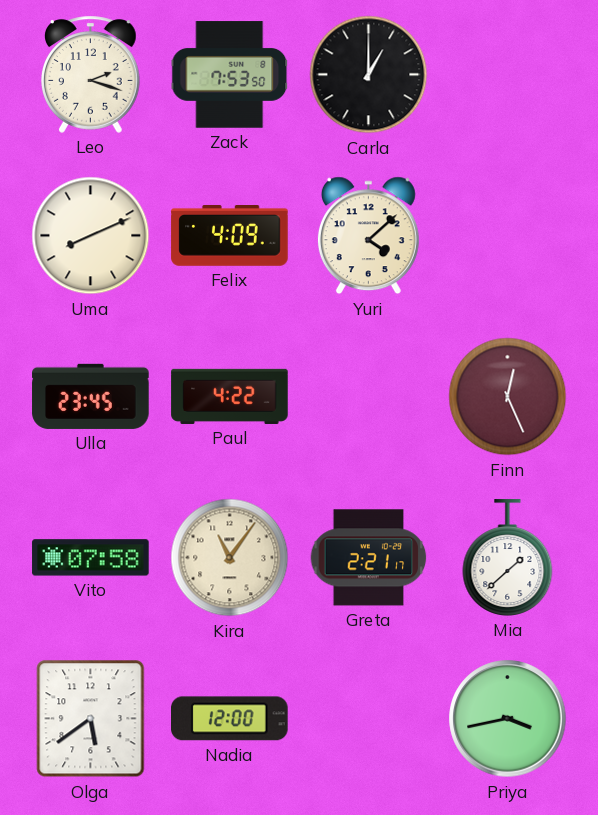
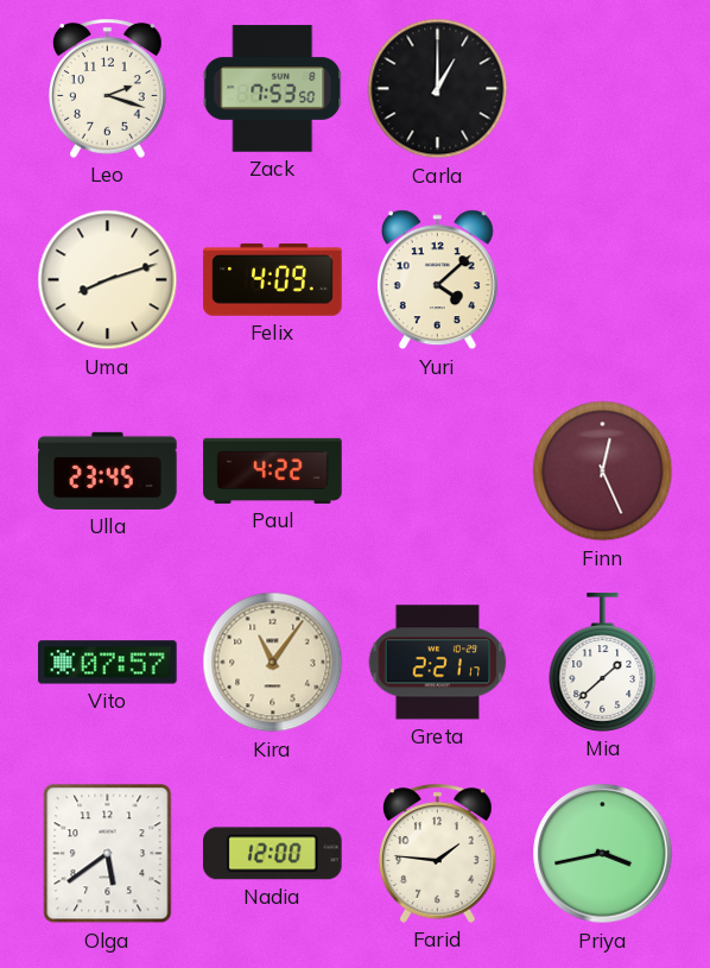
Uma: 8:11 -> 8:12
Vito: 07:58 -> 07:57
Farid: none -> 1:46
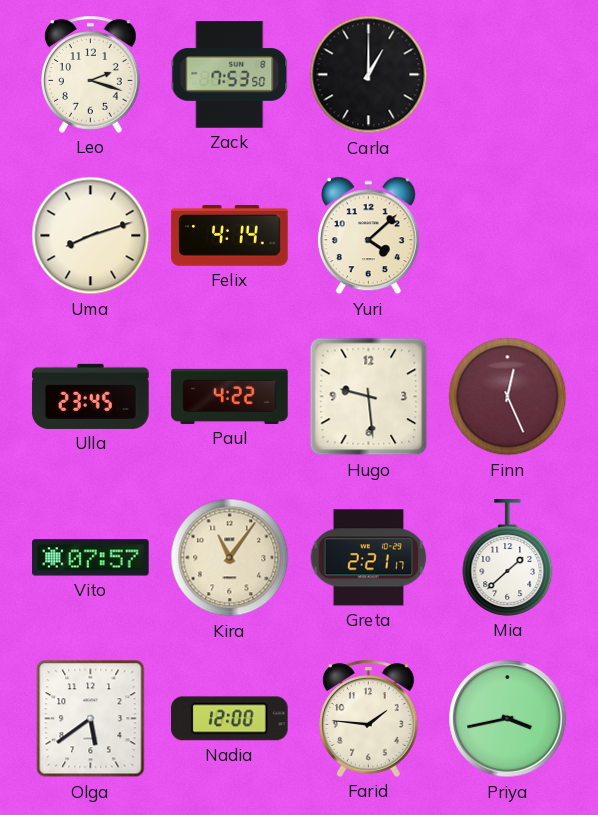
Felix: 4:09 -> 4:14
Hugo: none -> 9:29
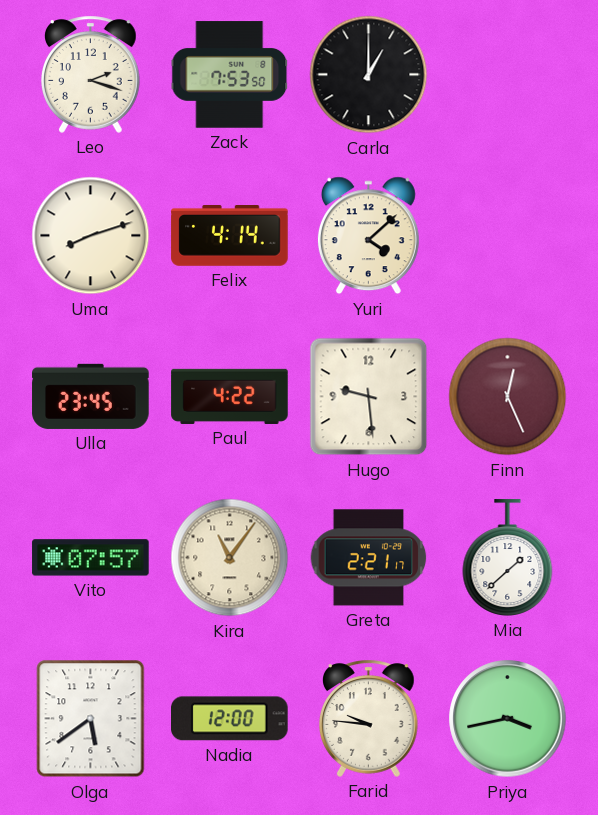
Farid: 1:46 -> 9:46
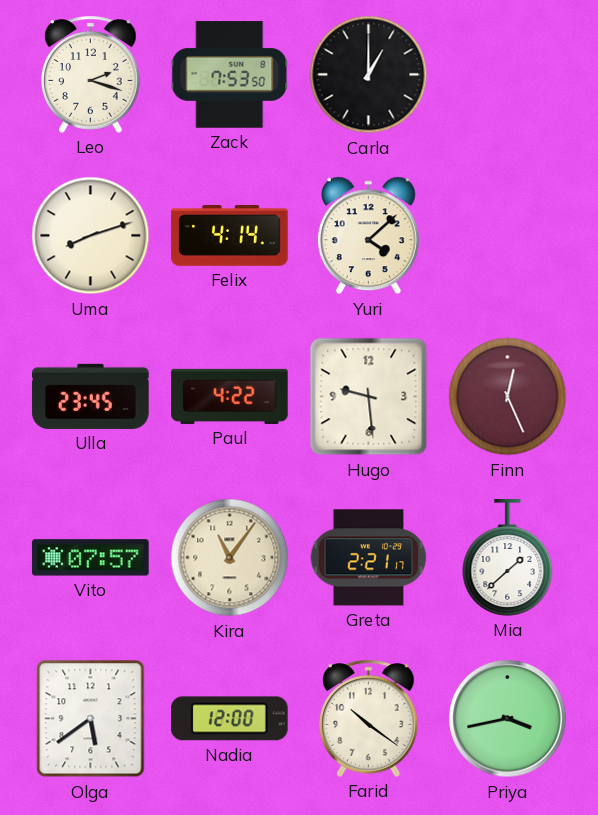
Farid: 9:46 -> 10:21
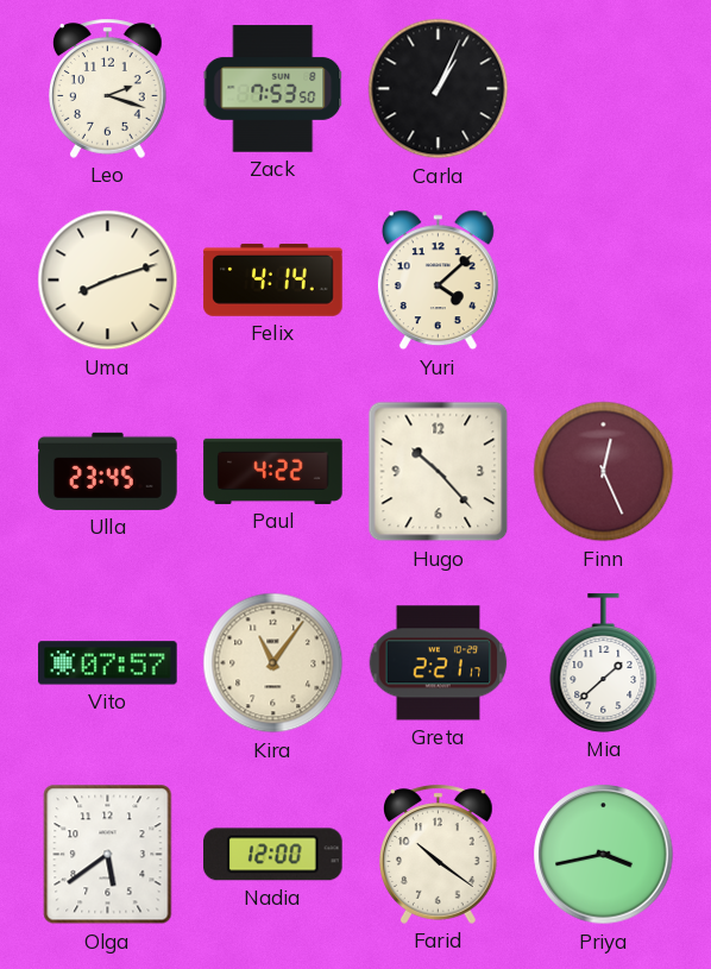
Carla: 1:00 -> 1:04
Hugo: 9:29 -> 10:23
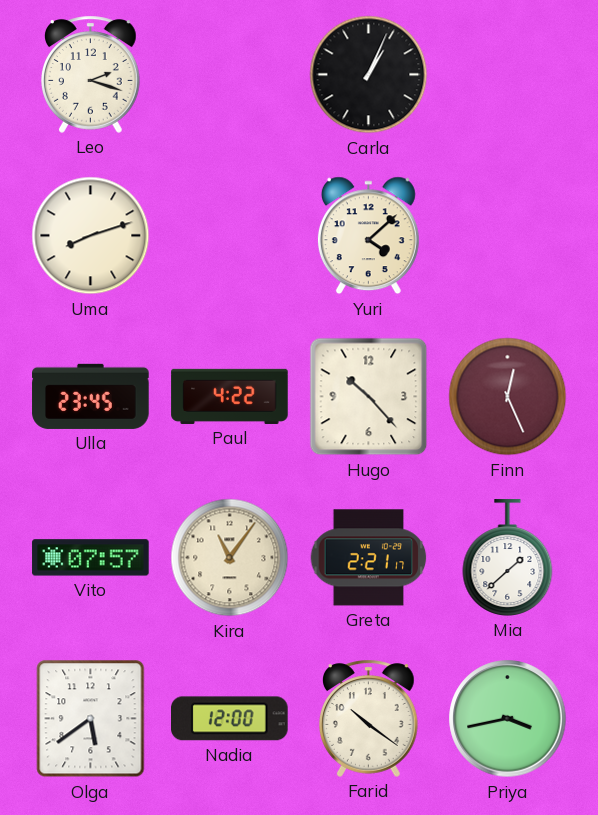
Zack: 7:53 -> none
Felix: 4:14 -> none
